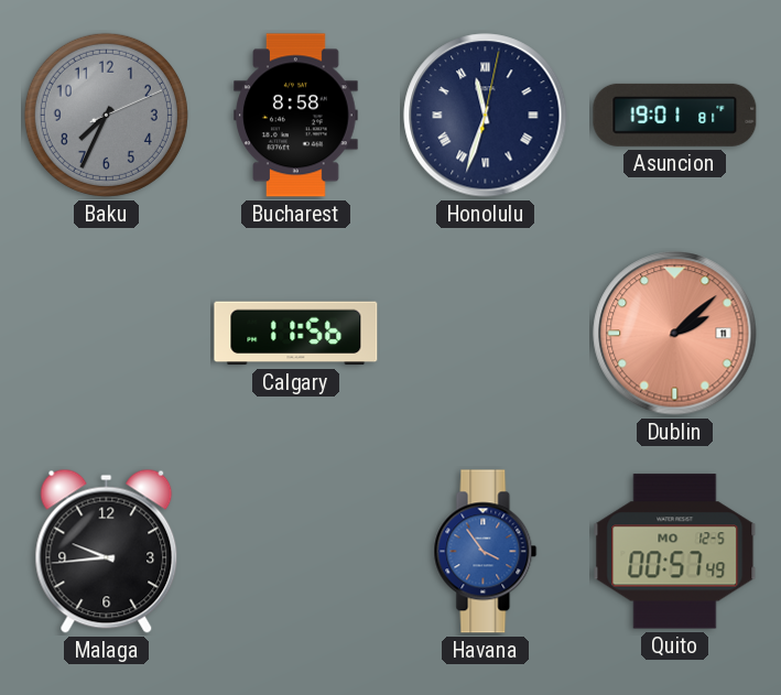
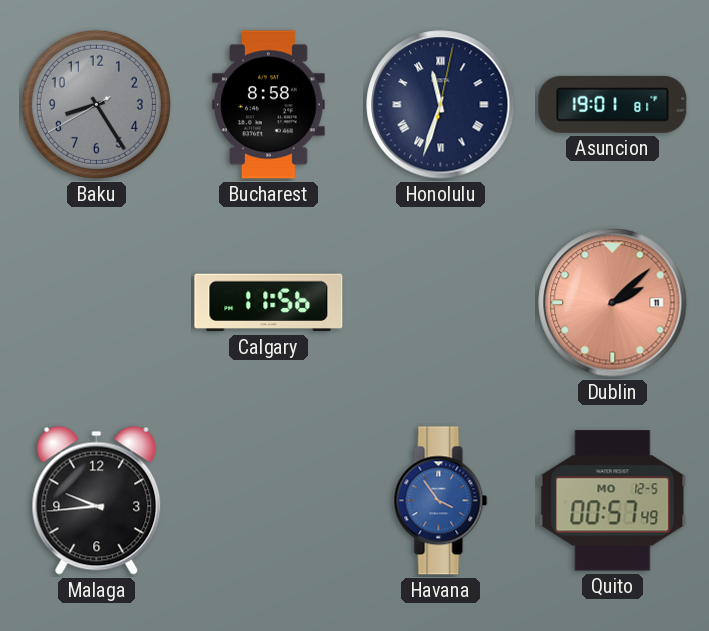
Baku: 7:34 -> 8:24
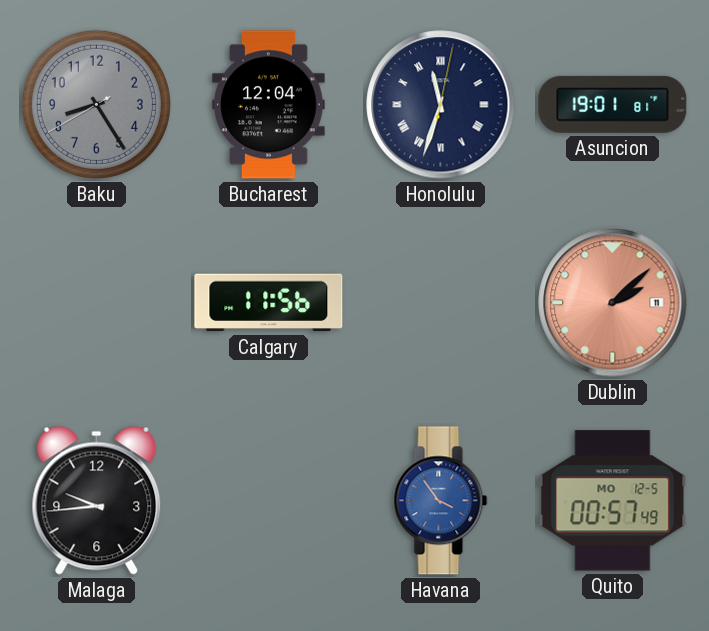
Bucharest: 8:58 -> 12:04
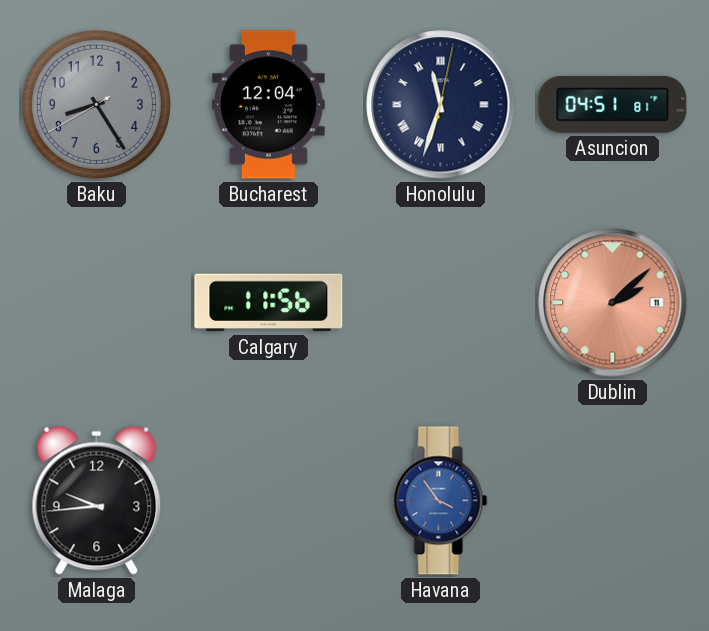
Asuncion: 19:01 -> 04:51
Quito: 00:57 -> none
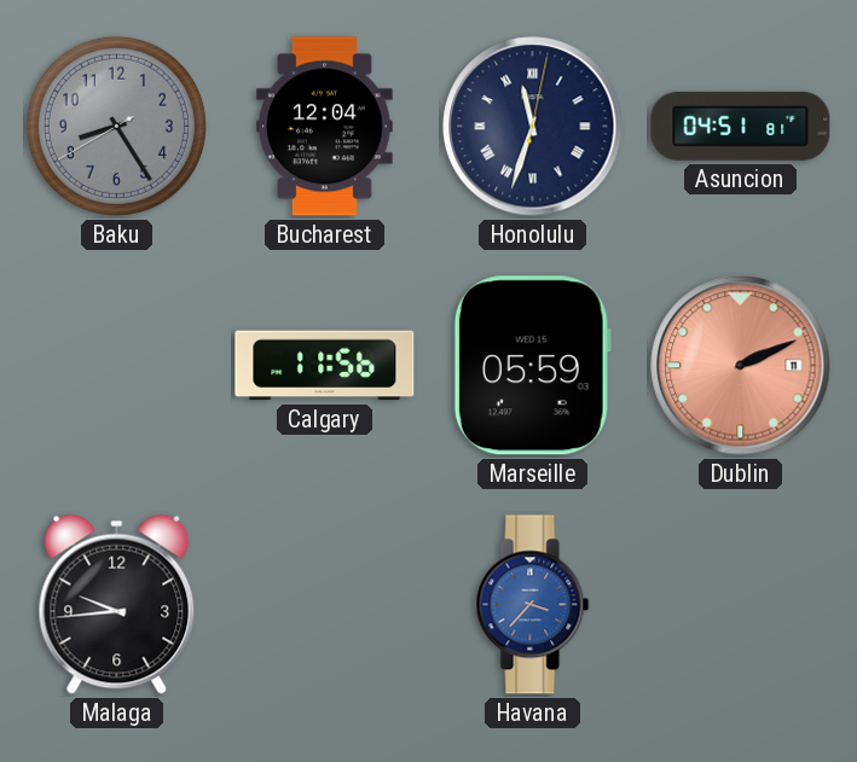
Marseille: none -> 05:59
Dublin: 2:08 -> 2:11
Havana: 3:54 -> 3:37
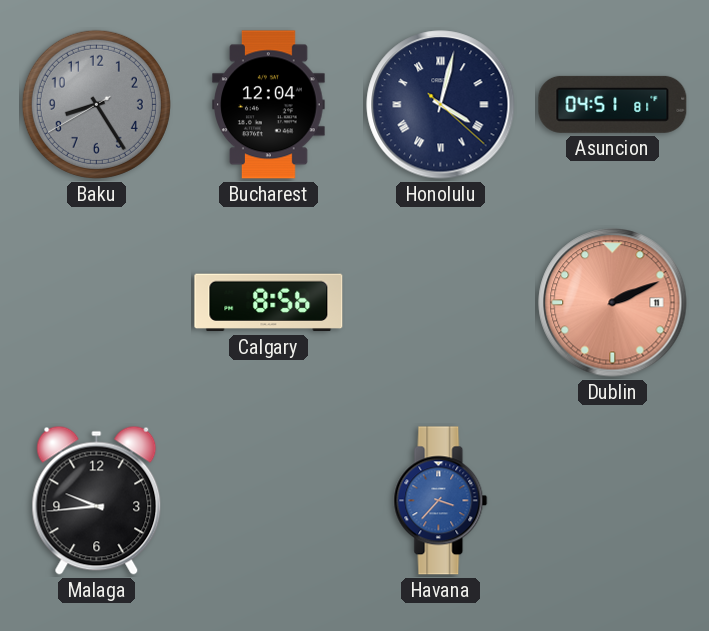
Honolulu: 11:33 -> 4:02
Calgary: 11:56 -> 8:56
Marseille: 05:59 -> none
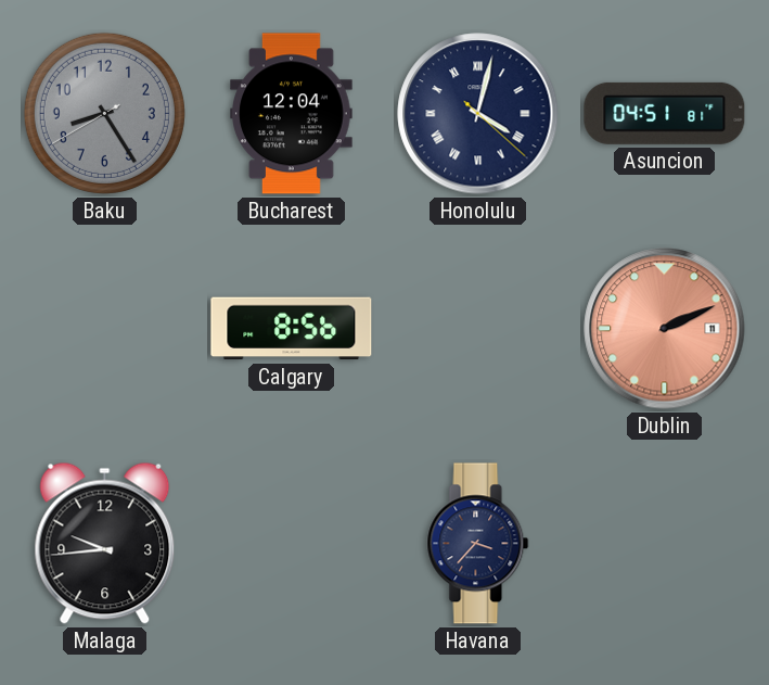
Havana dial: blue -> navy
